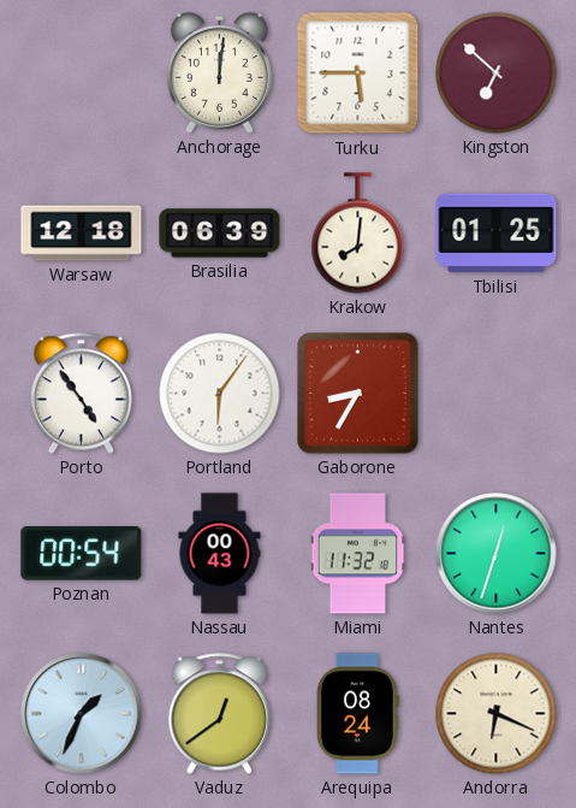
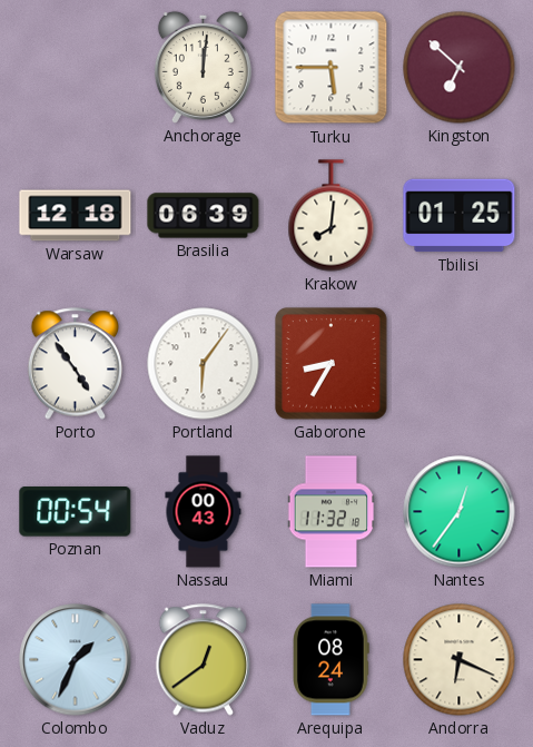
Nantes: 12:33 -> 12:36
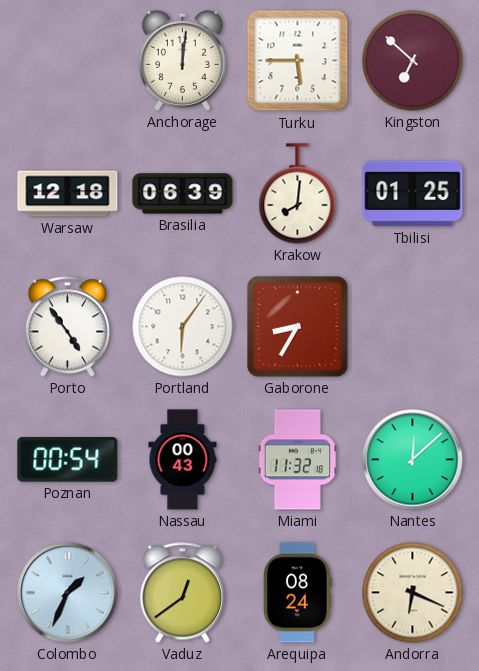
Nantes: 12:36 -> 12:08
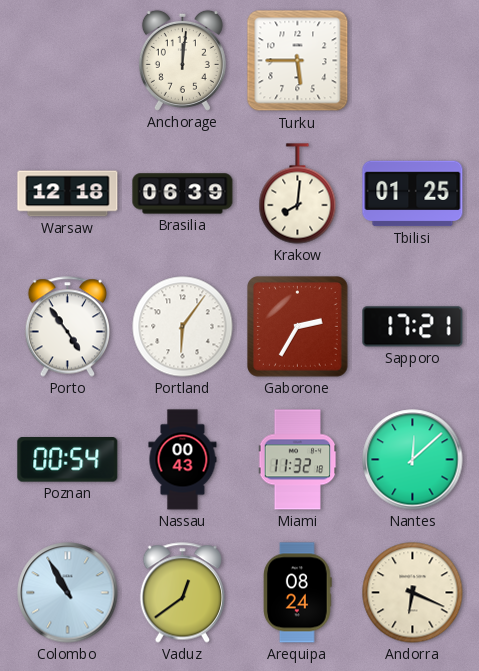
Kingston: 6:52 -> none
Gaborone: 8:35 -> 2:35
Sapporo: none -> 17:21
Colombo: 1:34 -> 10:55
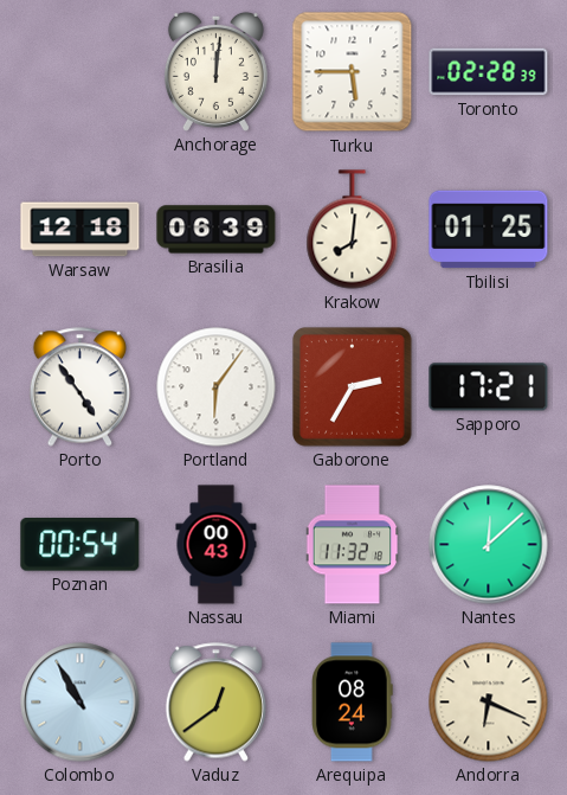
Toronto: none -> 02:28
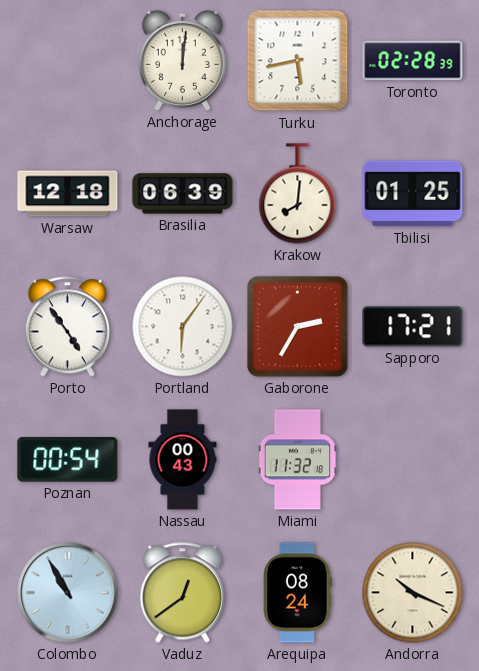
Turku: 5:45 -> 5:43
Nantes: 12:08 -> none
Andorra: 6:19 -> 10:19
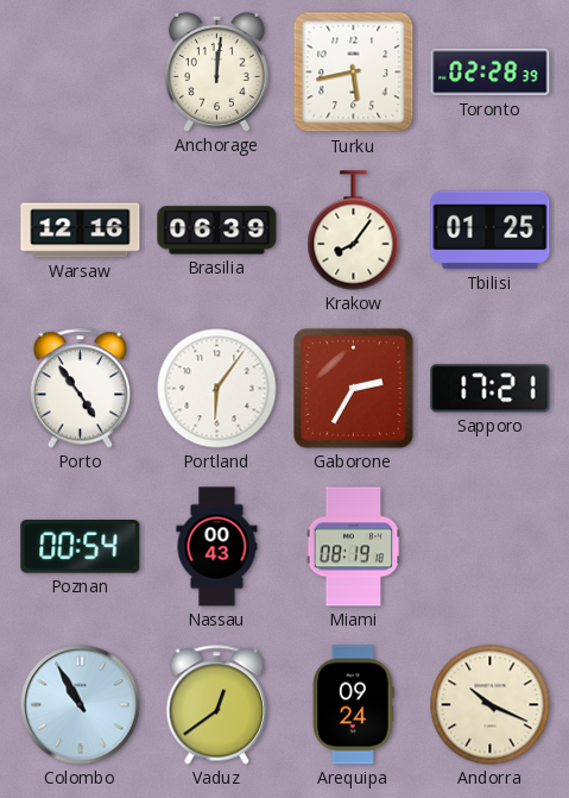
Warsaw: 12:18 -> 12:16
Krakow: 8:01 -> 8:06
Miami: 11:32 -> 08:19
Arequipa: 08:24 -> 09:24
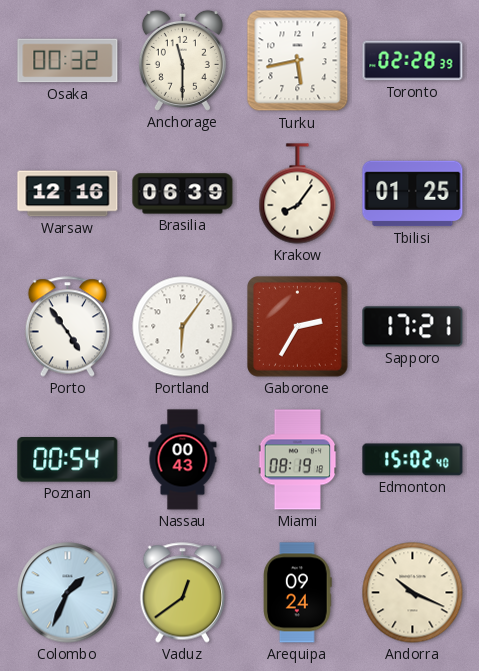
Osaka: none -> 00:32
Anchorage: 12:01 -> 11:30
Edmonton: none -> 15:02
Colombo: 10:55 -> 1:34
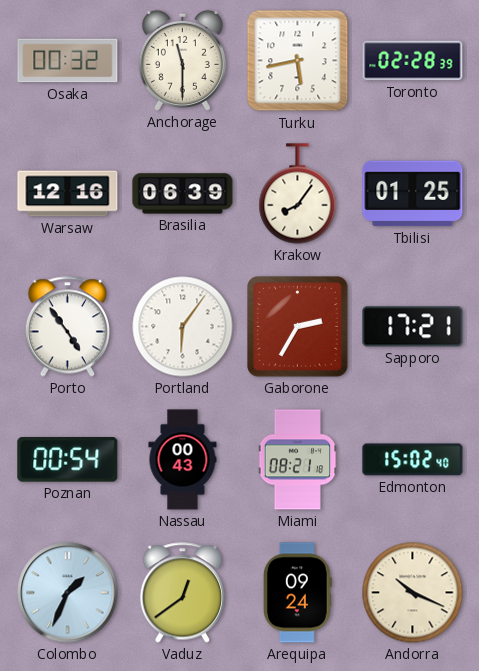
Miami: 08:19 -> 08:21
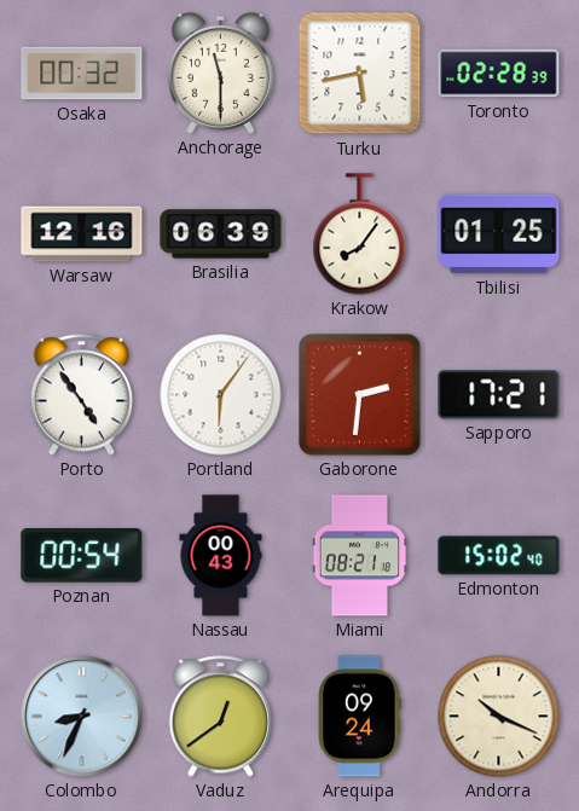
Gaborone: 2:35 -> 2:31
Colombo: 1:34 -> 8:34
